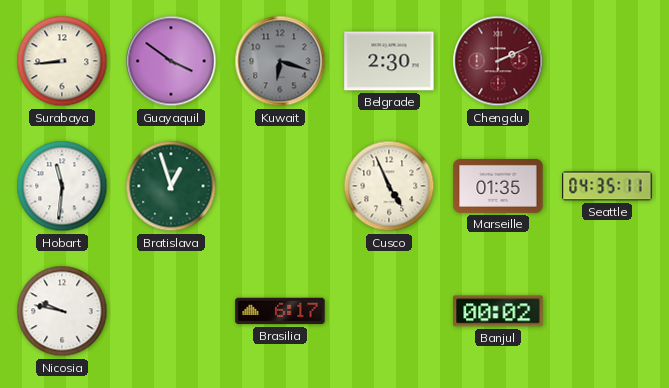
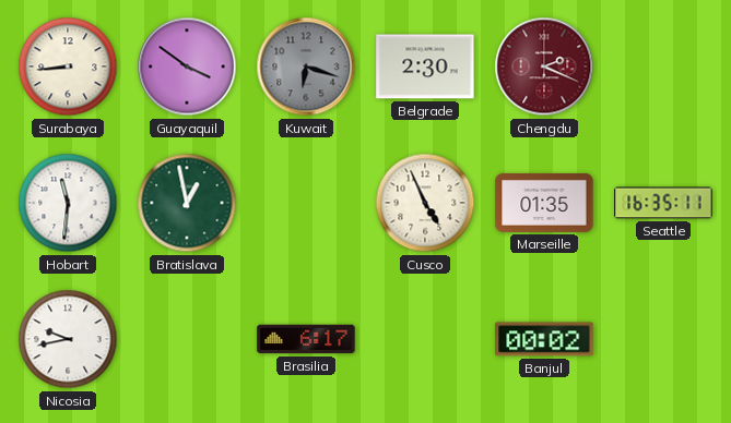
Chengdu: 2:11 -> 2:19
Bratislava: 12:57 -> 12:58
Seattle: 04:35 -> 16:35
Nicosia: 9:47 -> 9:43
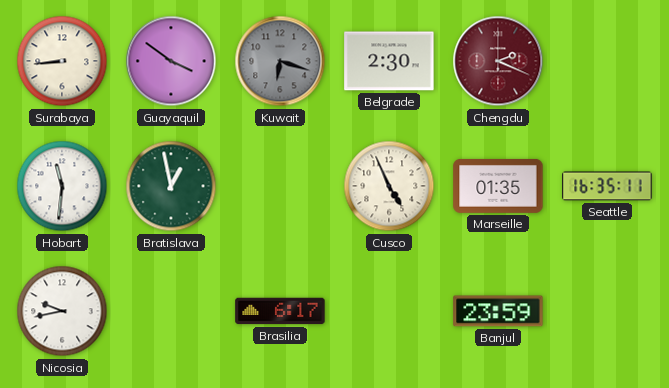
Banjul: 00:02 -> 23:59
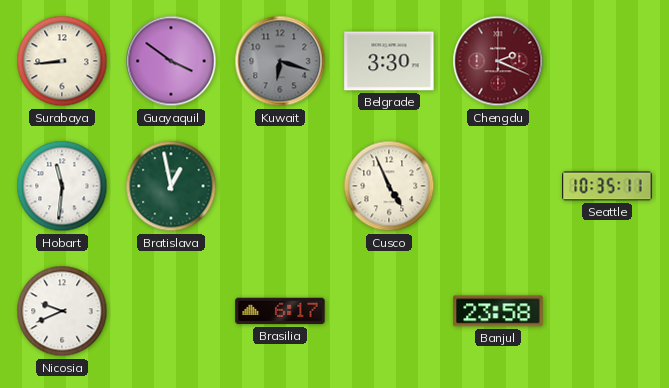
Belgrade: 2:30 -> 3:30
Marseille: 01:35 -> none
Seattle: 16:35 -> 10:35
Nicosia: 9:43 -> 9:41
Banjul: 23:59 -> 23:58
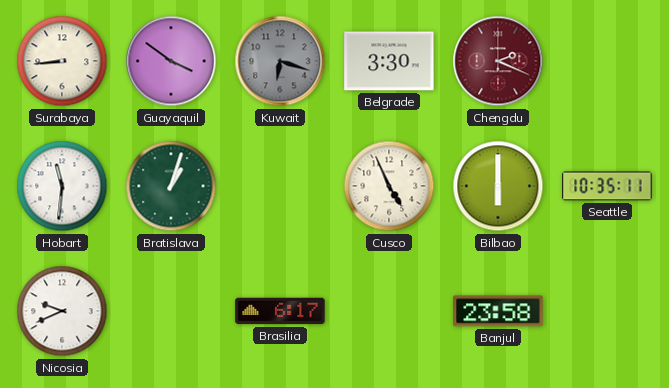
Bratislava: 12:58 -> 1:03
Bilbao: none -> 6:00
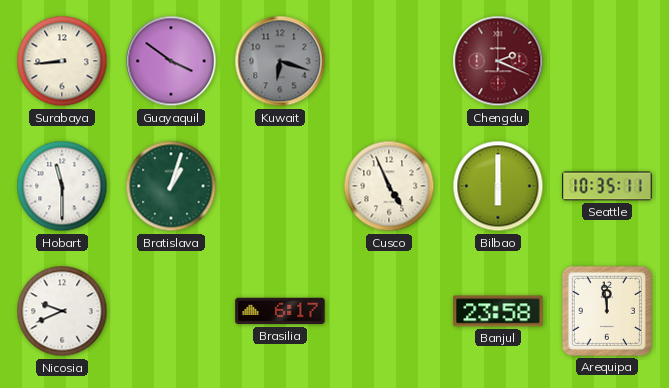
Belgrade: 3:30 -> none
Hobart: 11:31 -> 11:30
Arequipa: none -> 11:59
